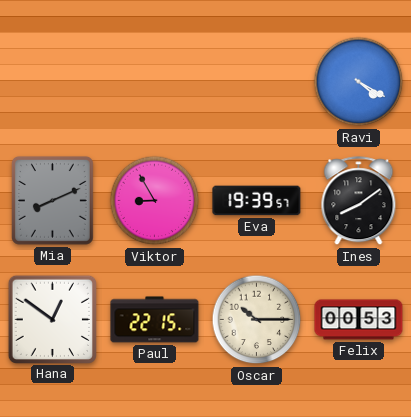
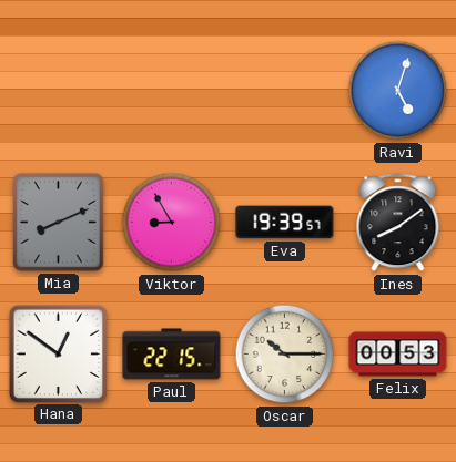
Ravi: 4:20 -> 5:03
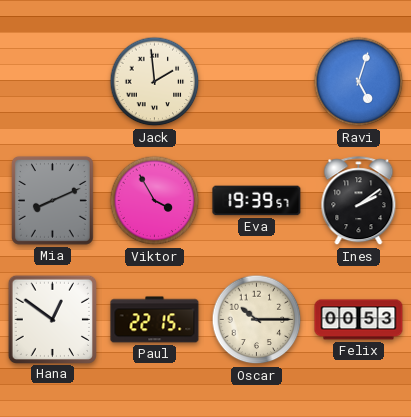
Jack: none -> 1:59
Viktor: 8:55 -> 3:55
Ines: 8:09 -> 2:09
